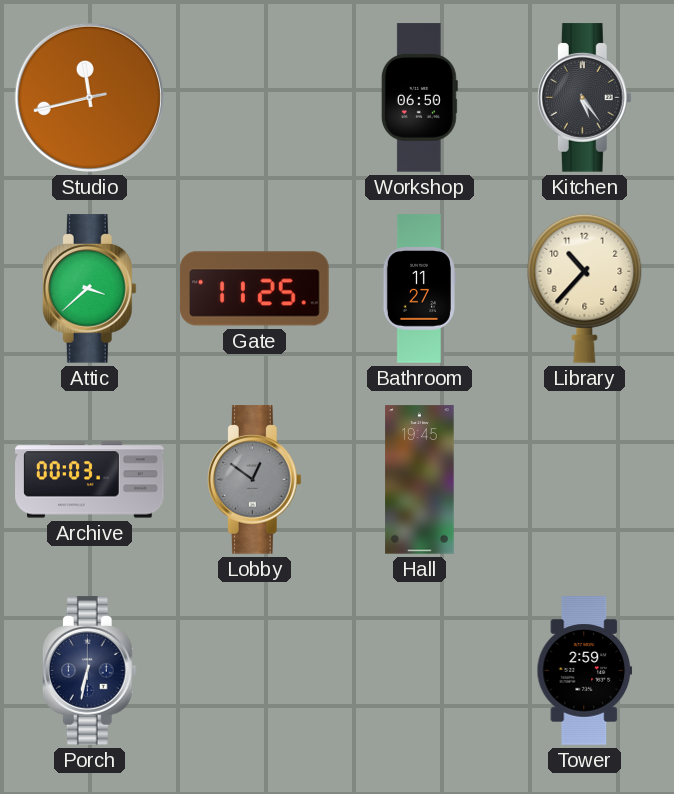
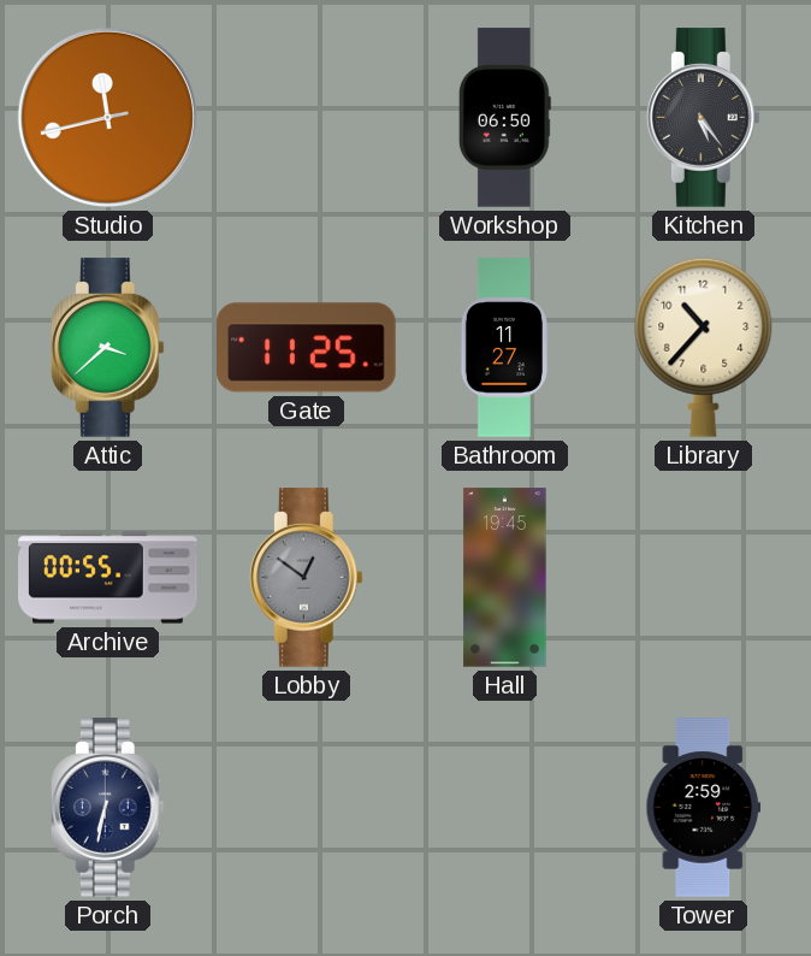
Archive: 00:03 -> 00:55
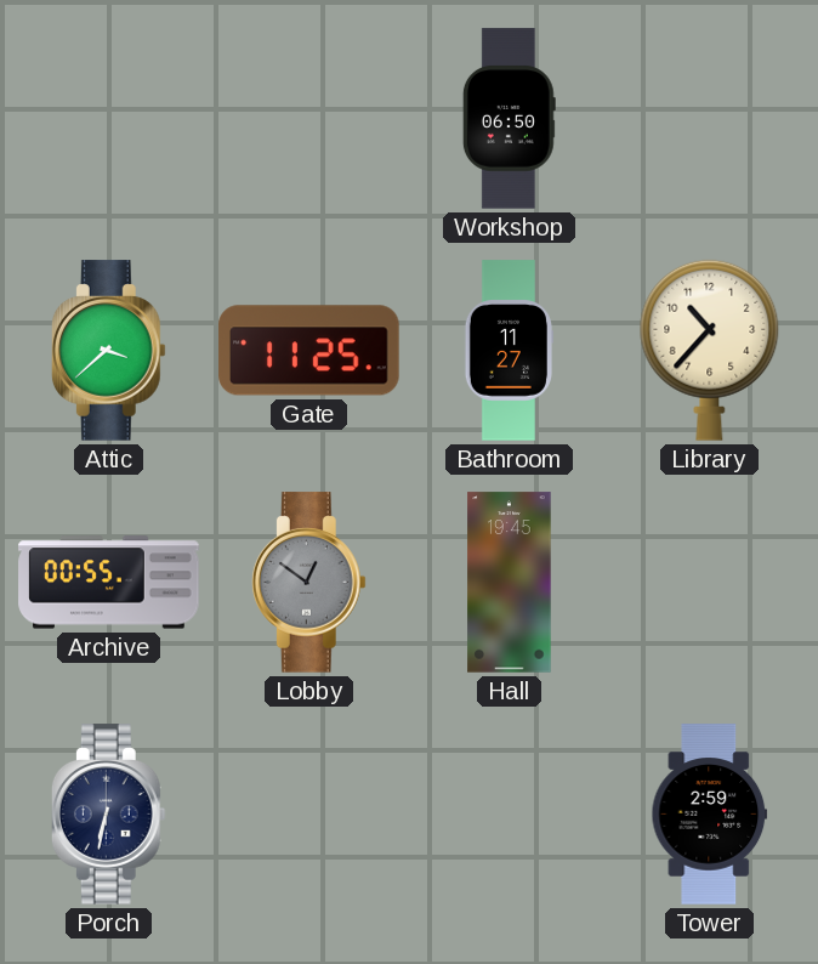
Studio: 11:42 -> none
Kitchen: 5:24 -> none
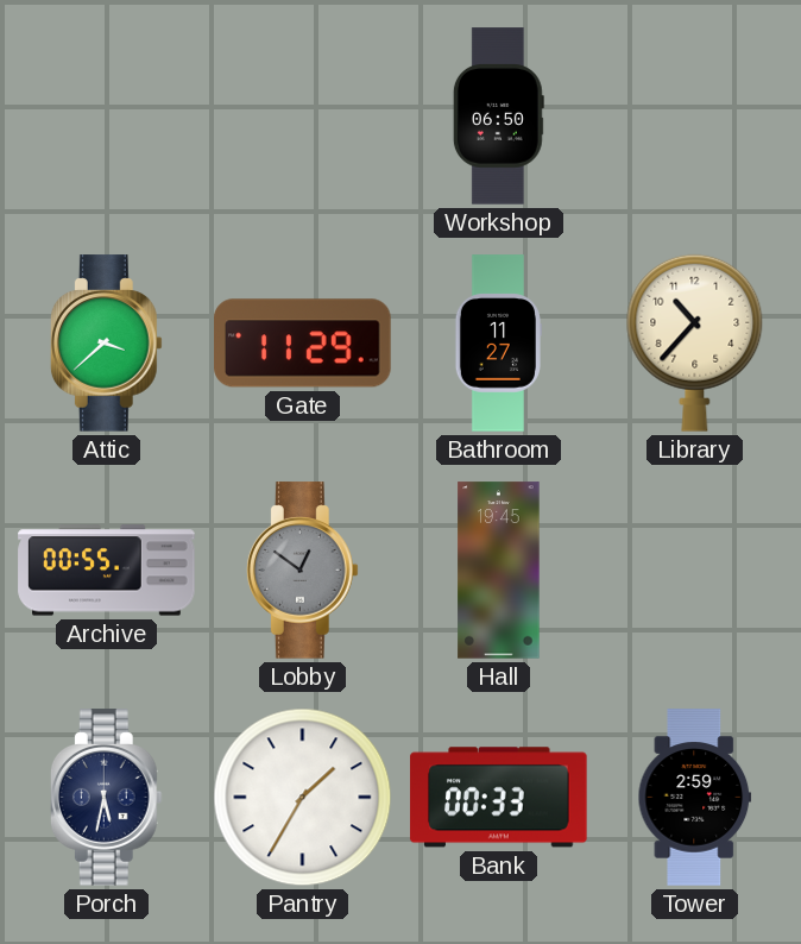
Gate: 11:25 -> 11:29
Porch: 6:32 -> 5:32
Pantry: none -> 1:35
Bank: none -> 00:33
